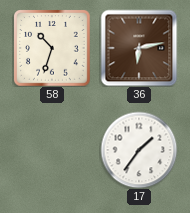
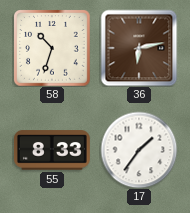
55: none -> 8:33
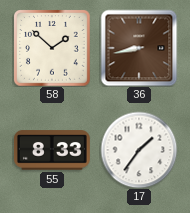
58: 10:33 -> 1:52
36: 6:13 -> 8:43
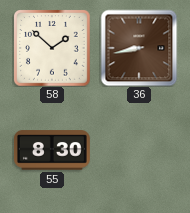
55: 8:33 -> 8:30
17: 1:36 -> none
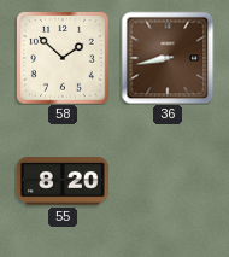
55: 8:30 -> 8:20
